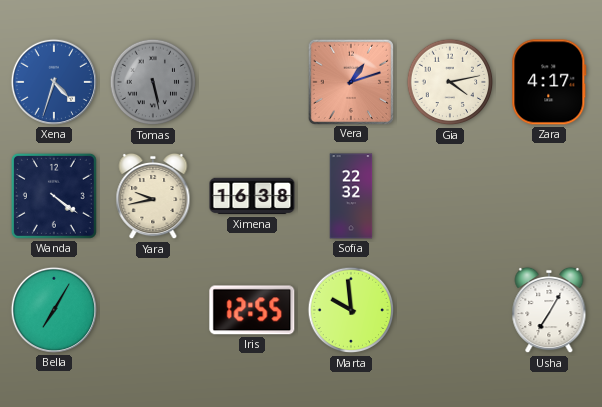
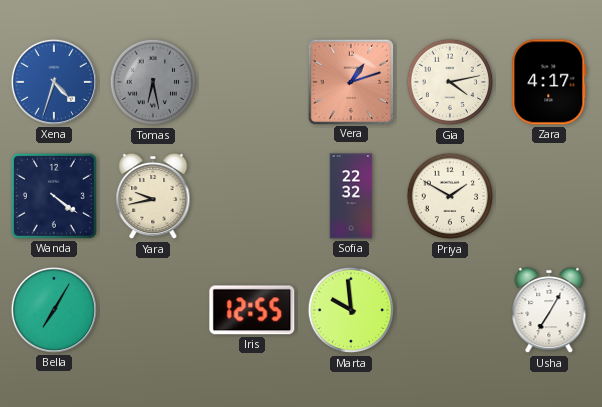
Tomas: 5:28 -> 6:28
Ximena: 16:38 -> none
Priya: none -> 1:50
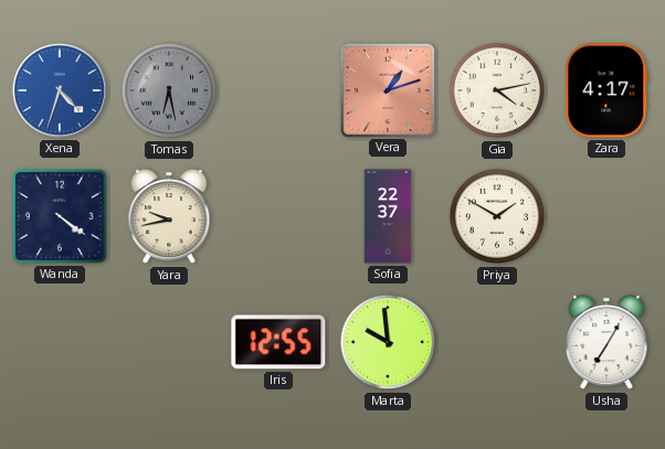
Sofia: 22:32 -> 22:37
Bella: 7:05 -> none
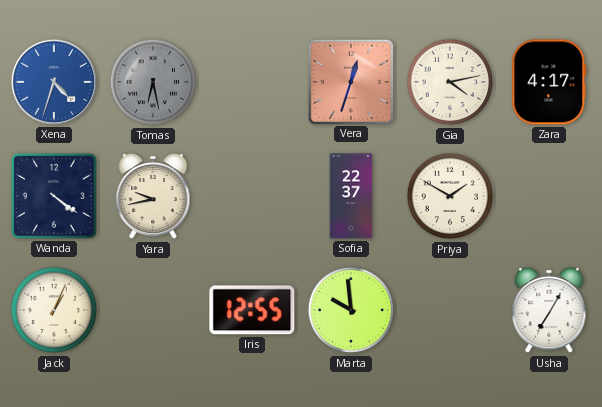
Vera: 1:12 -> 12:33
Jack: none -> 1:04
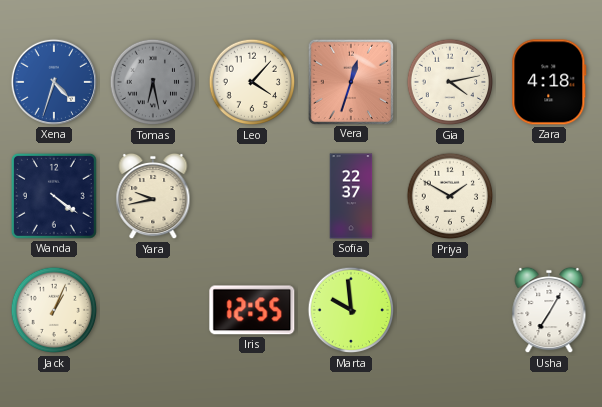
Leo: none -> 4:07
Zara: 4:17 -> 4:18
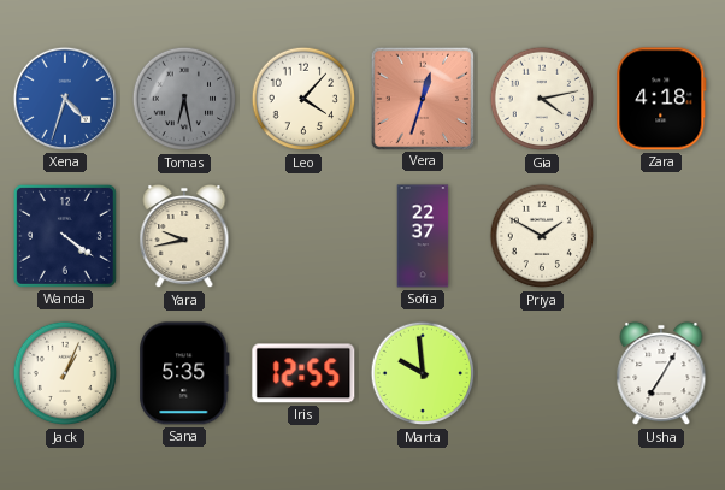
Sana: none -> 5:35
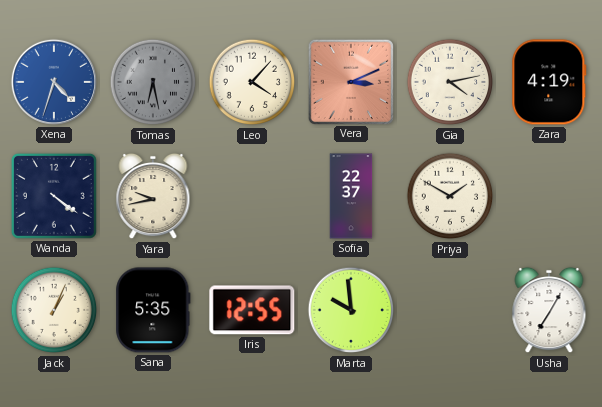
Vera: 12:33 -> 3:11
Zara: 4:18 -> 4:19
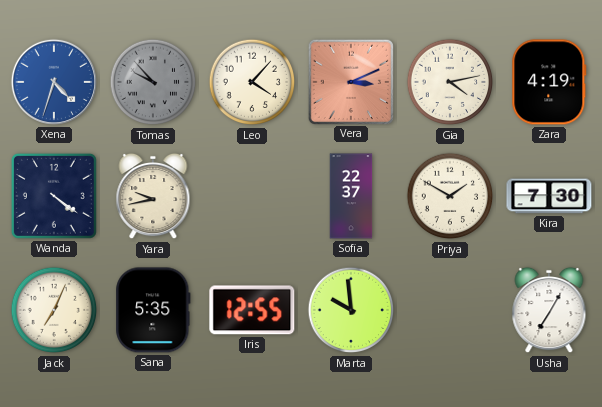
Tomas: 6:28 -> 9:53
Kira: none -> 7:30
Jack: 1:04 -> 7:04
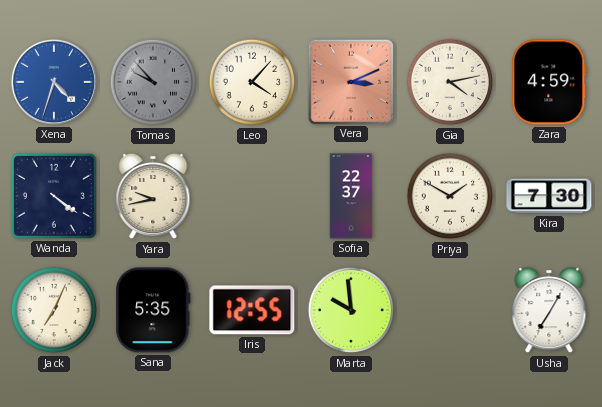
Zara: 4:19 -> 4:59
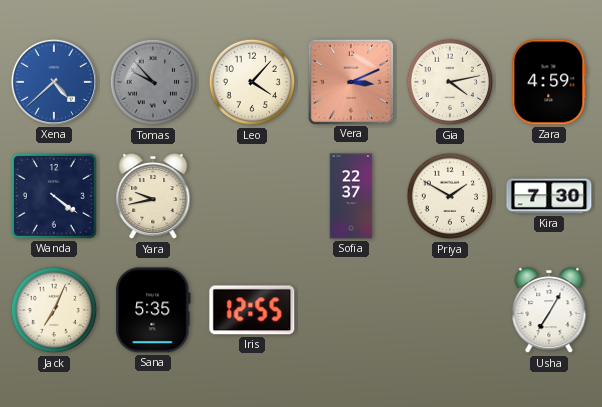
Xena: 4:33 -> 4:38
Marta: 9:59 -> none
